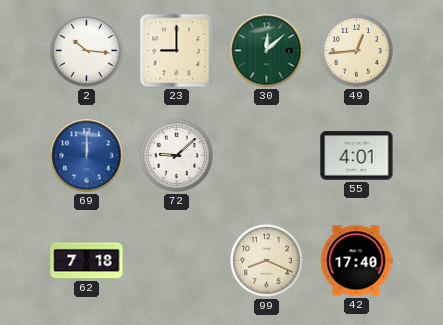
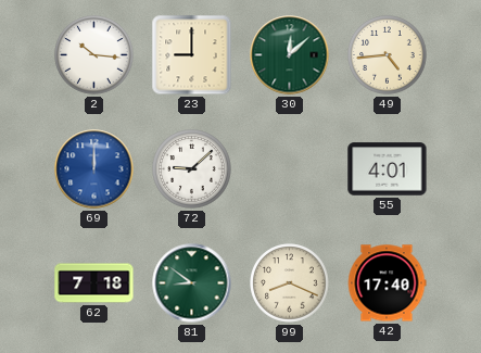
49: 12:44 -> 4:44
81: none -> 8:51
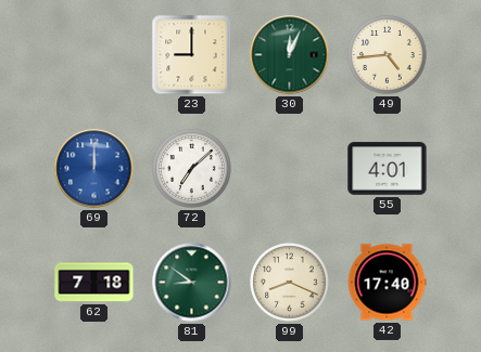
2: 10:16 -> none
30: 12:08 -> 12:04
72: 9:08 -> 7:08
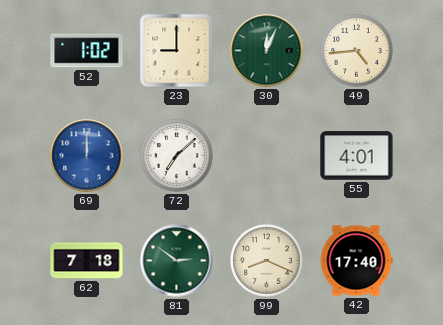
52: none -> 1:02
81: 8:51 -> 2:51
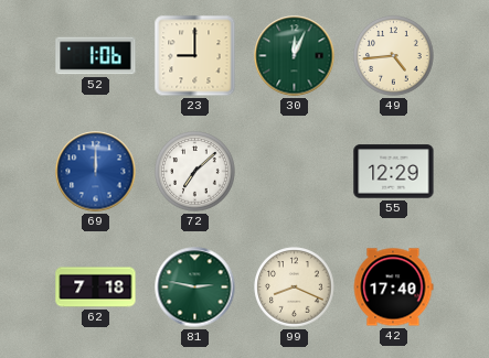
52: 1:02 -> 1:06
55: 4:01 -> 12:29
81: 2:51 -> 2:47
